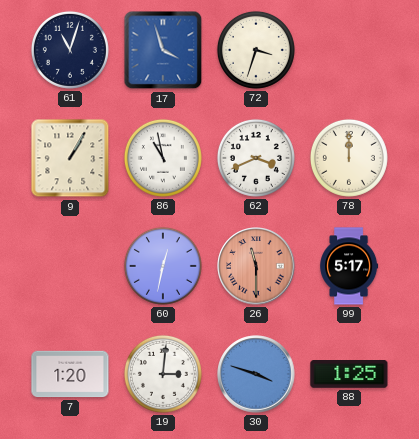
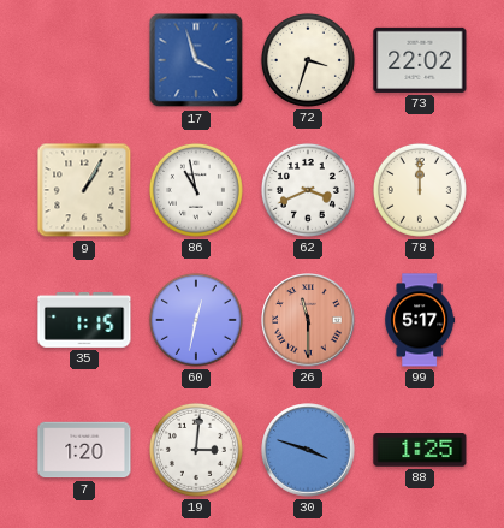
61: 11:03 -> none
73: none -> 22:02
35: none -> 1:15
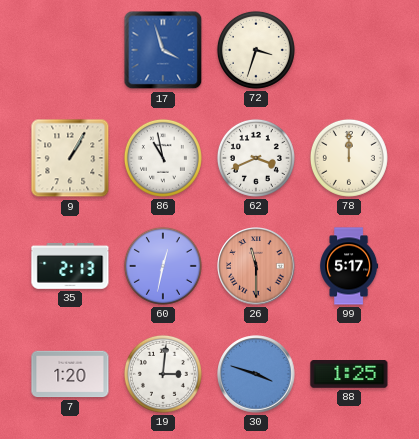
73: 22:02 -> none
35: 1:15 -> 2:13
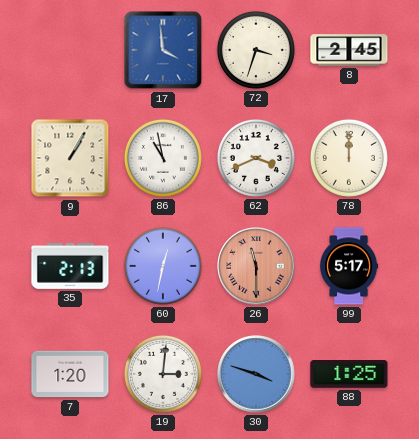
17: 3:57 -> 3:59
8: none -> 2:45
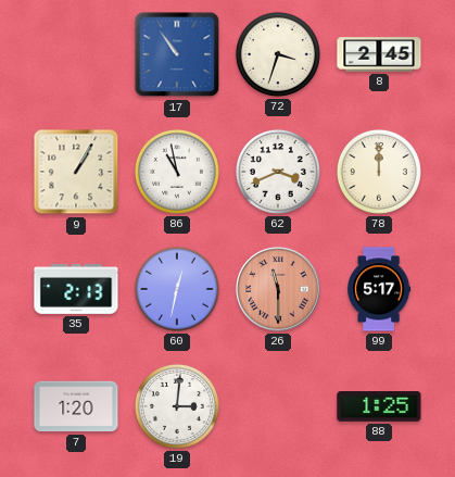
17: 3:59 -> 10:54
30: 3:48 -> none
